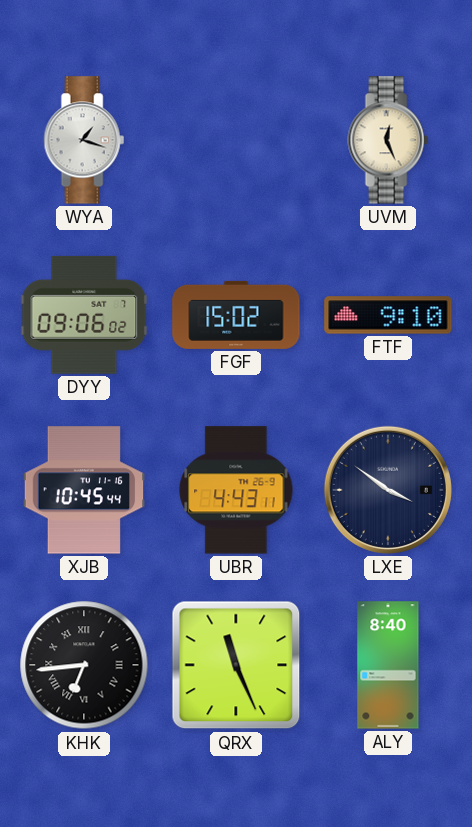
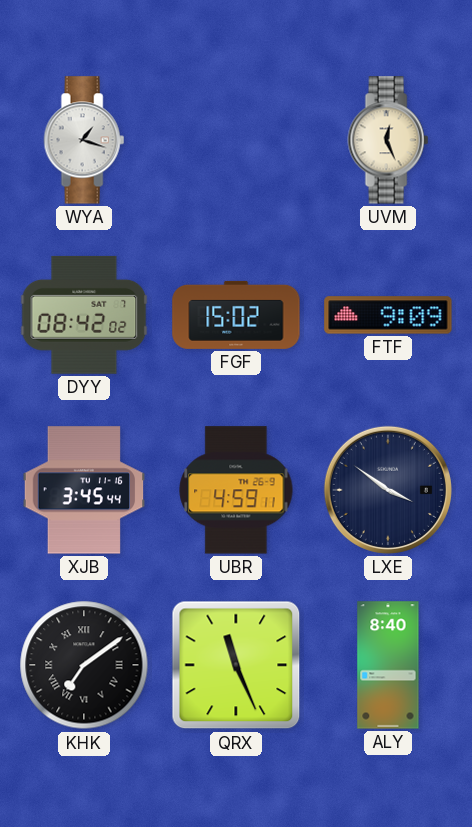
DYY: 09:06 -> 08:42
FTF: 9:10 -> 9:09
XJB: 10:45 -> 3:45
UBR: 4:43 -> 4:59
KHK: 6:44 -> 7:09
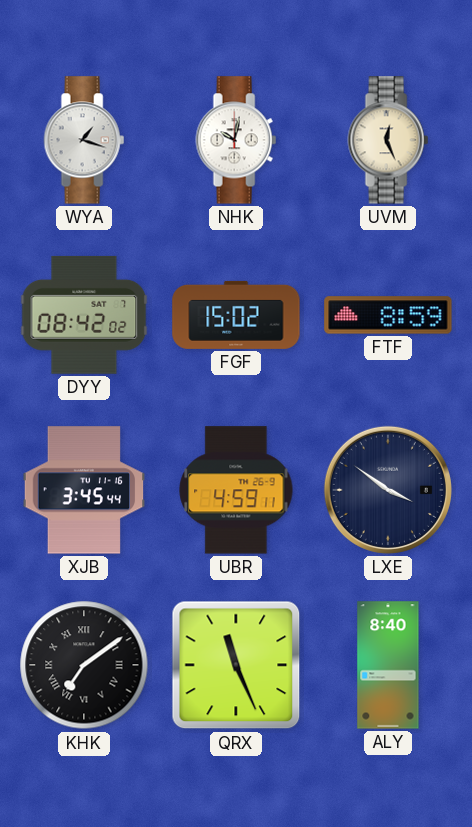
NHK: none -> 10:02
FTF: 9:09 -> 8:59
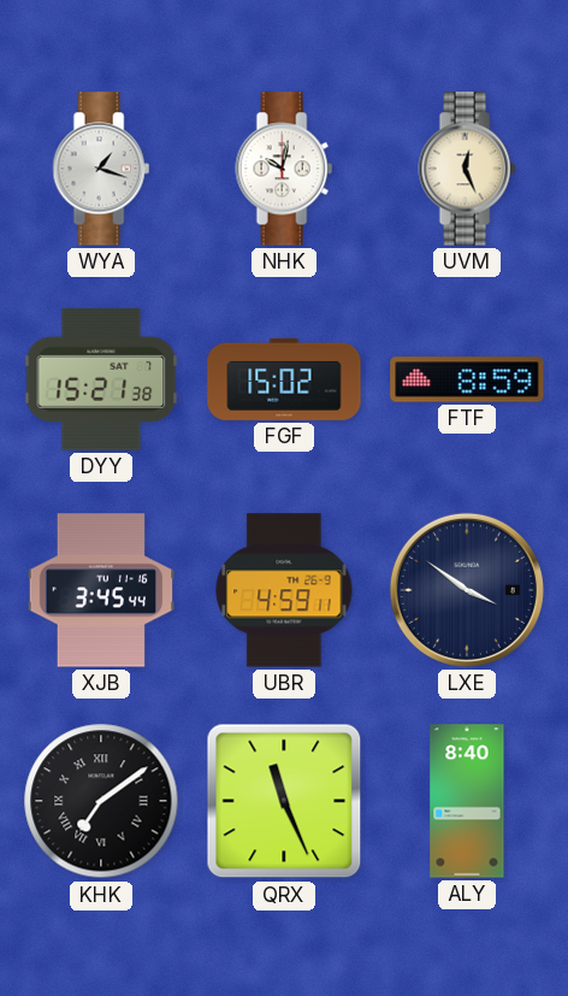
DYY: 08:42 -> 15:21
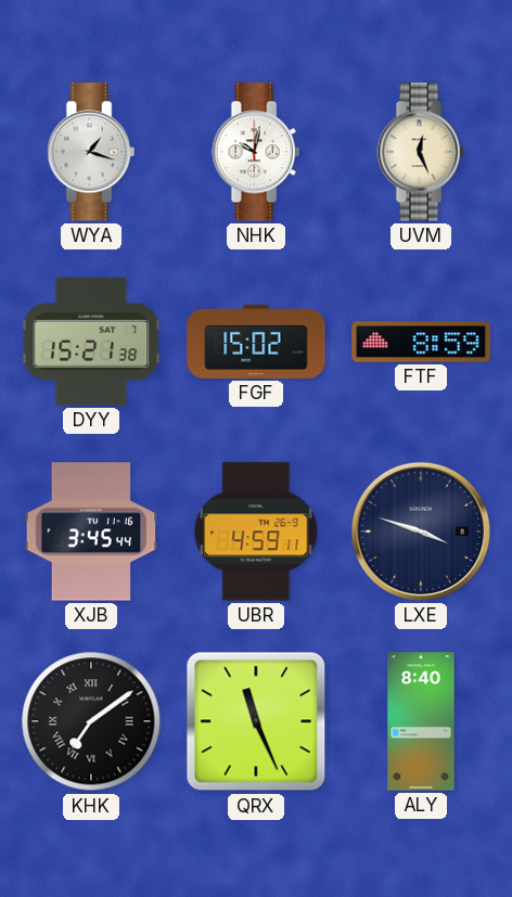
LXE: 3:51 -> 3:48
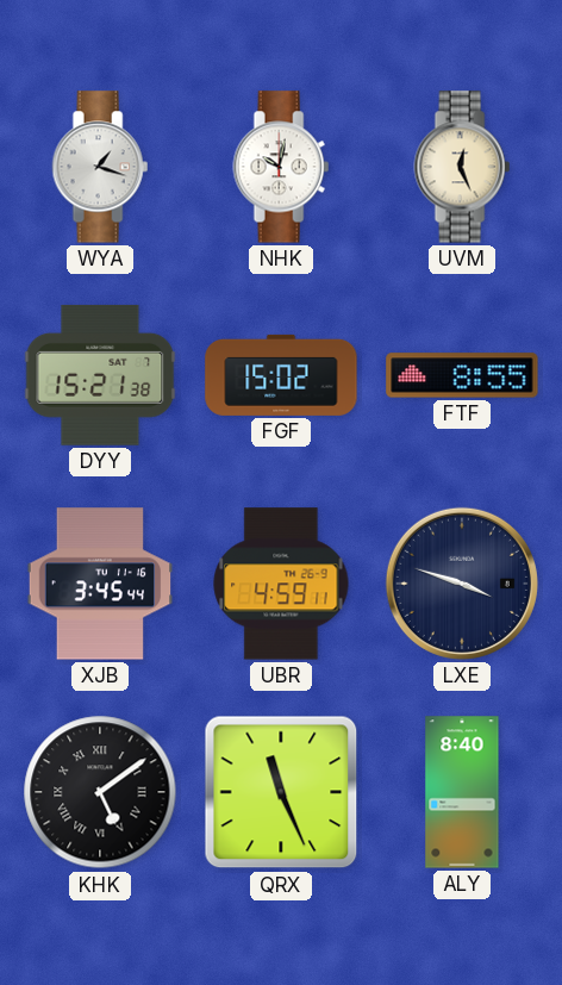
FTF: 8:59 -> 8:55
KHK: 7:09 -> 5:09
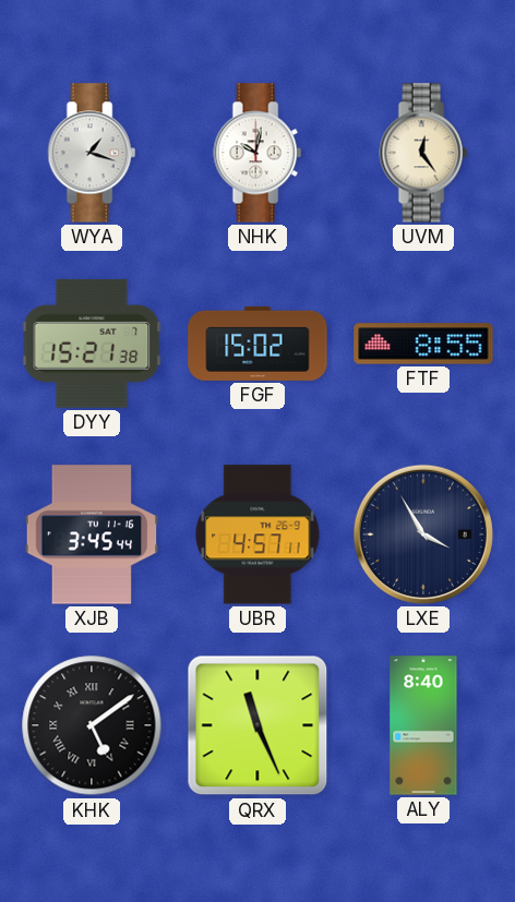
UVM: 12:26 -> 12:24
UBR: 4:59 -> 4:57
LXE: 3:48 -> 3:55
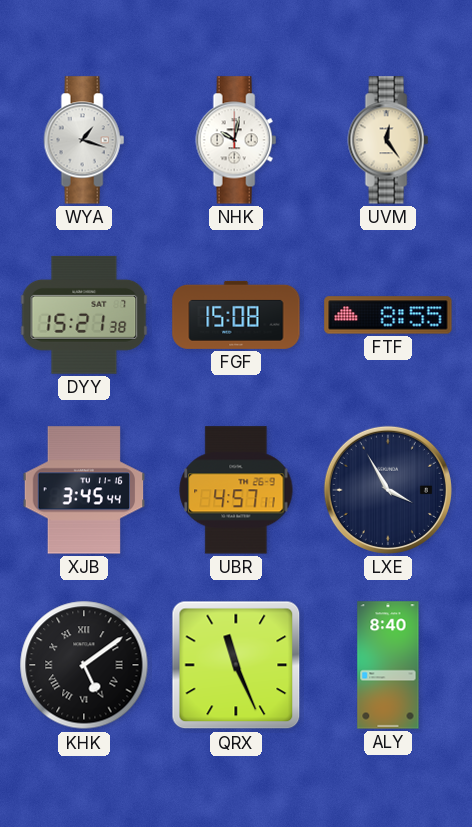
FGF: 15:02 -> 15:08
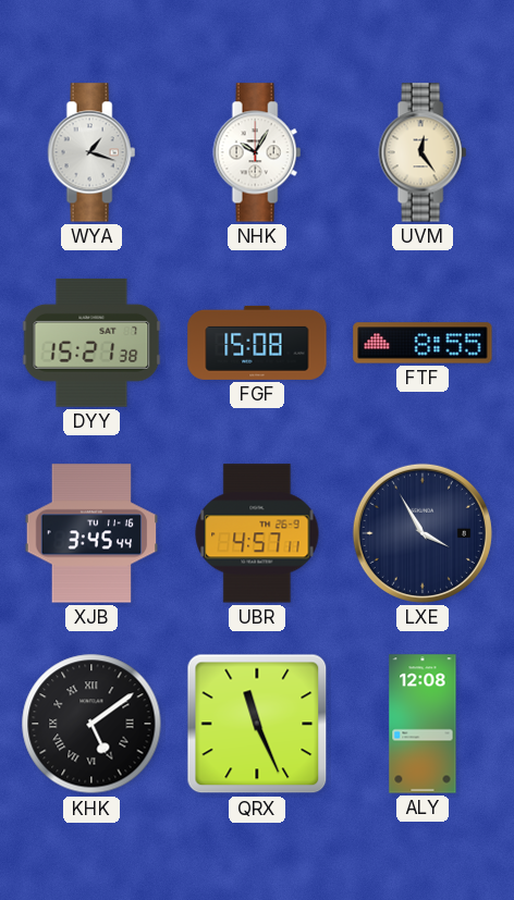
NHK: 10:02 -> 10:05
ALY: 8:40 -> 12:08
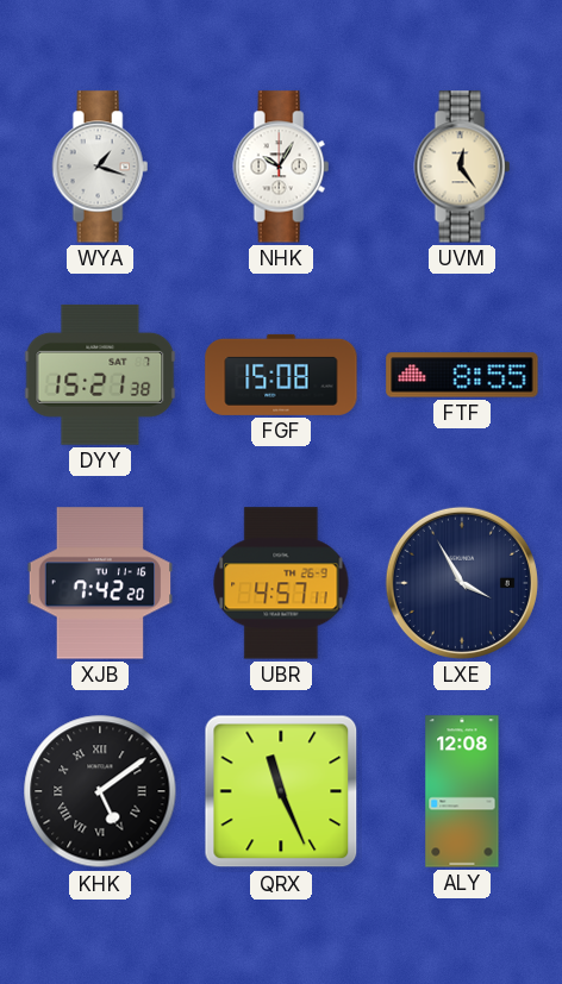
XJB: 3:45 -> 7:42
